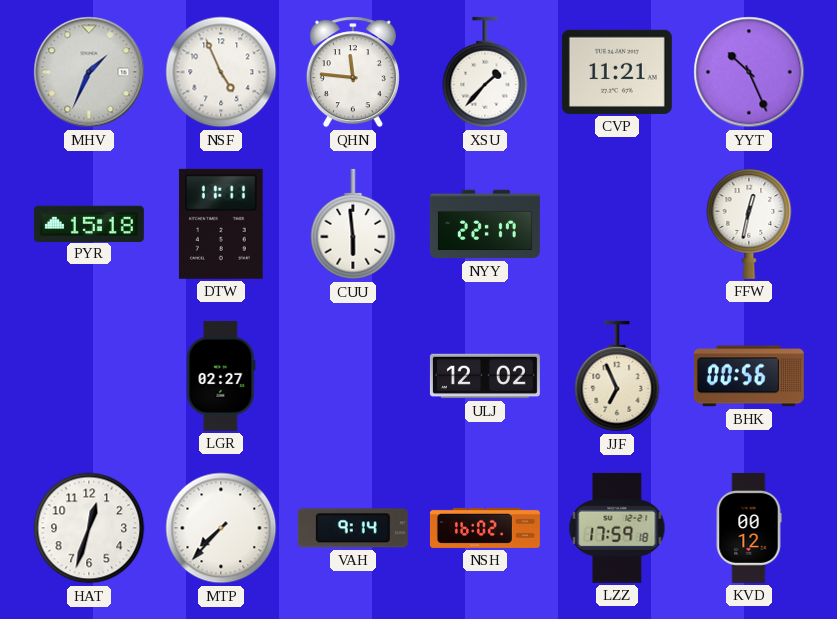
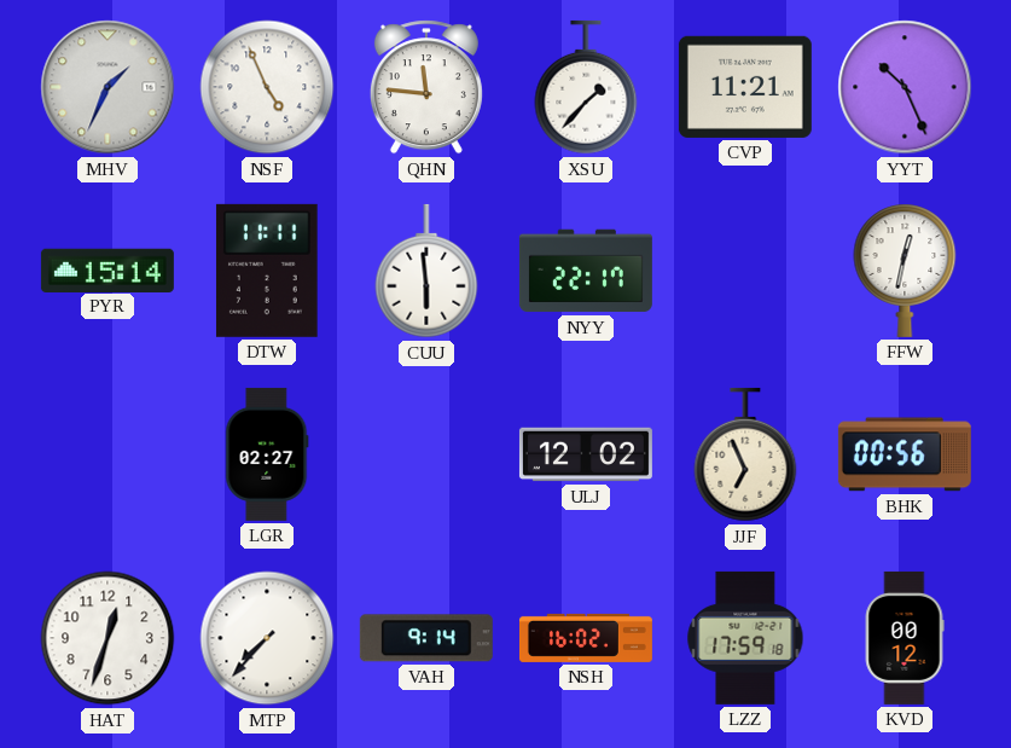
PYR: 15:18 -> 15:14
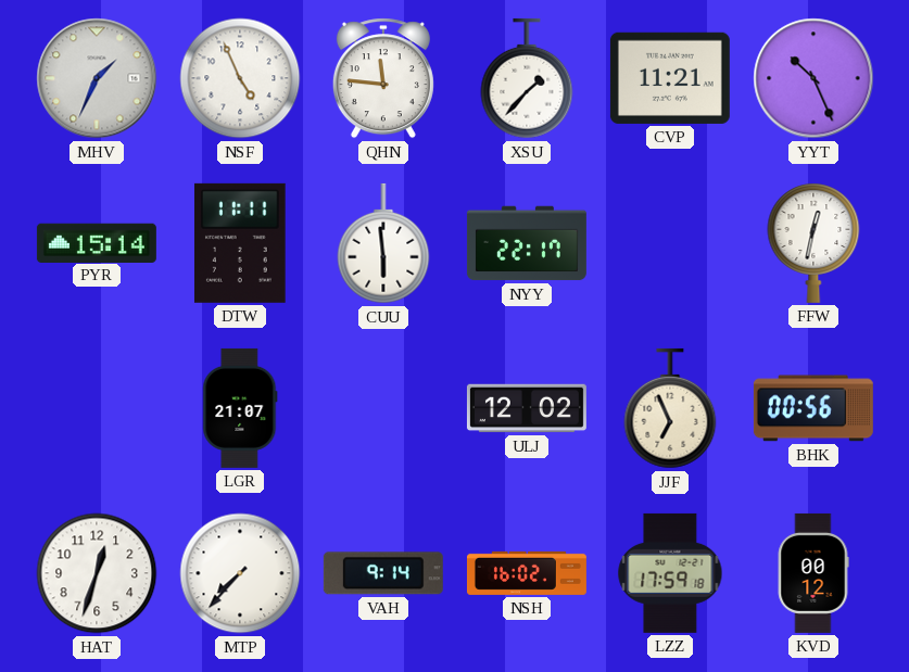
LGR: 02:27 -> 21:07
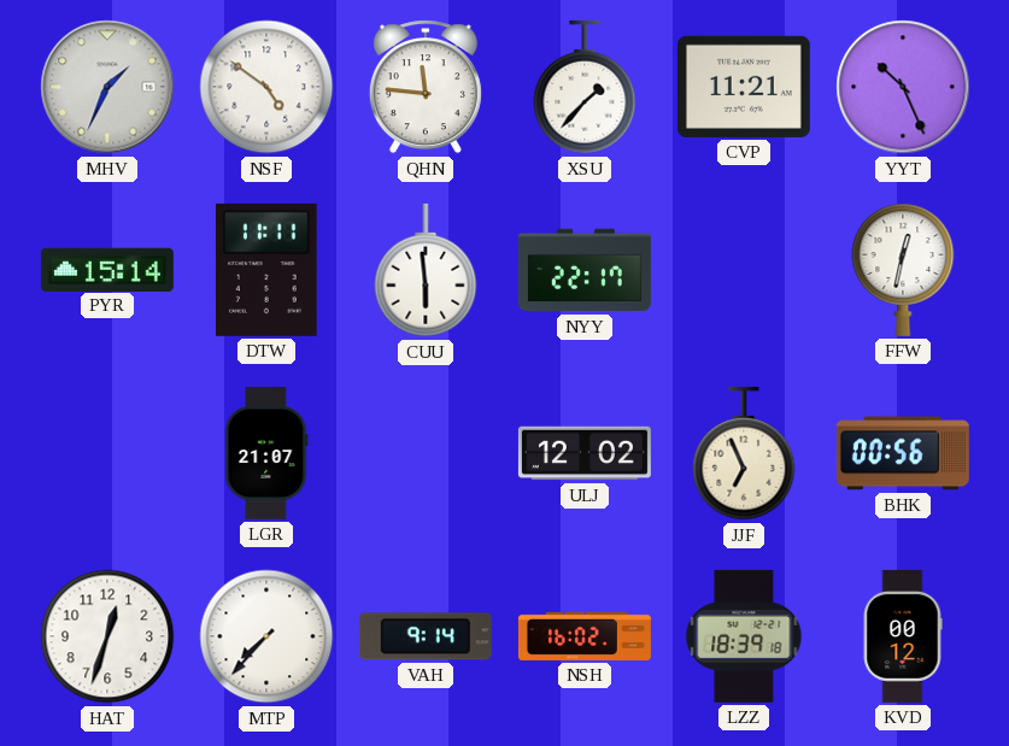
NSF: 4:56 -> 4:51
LZZ: 17:59 -> 18:39
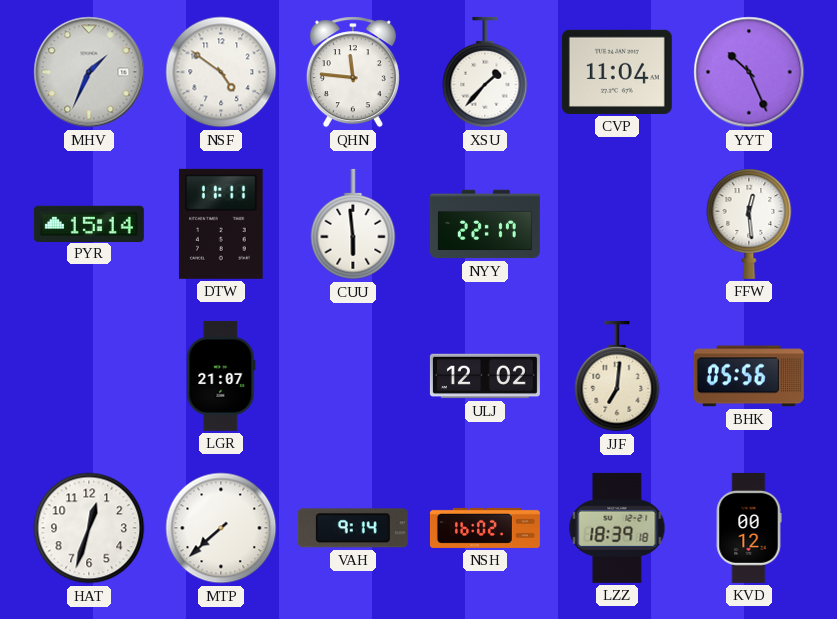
CVP: 11:21 -> 11:04
FFW: 12:32 -> 12:29
JJF: 6:56 -> 7:01
BHK: 00:56 -> 05:56
MTP: 7:37 -> 7:38
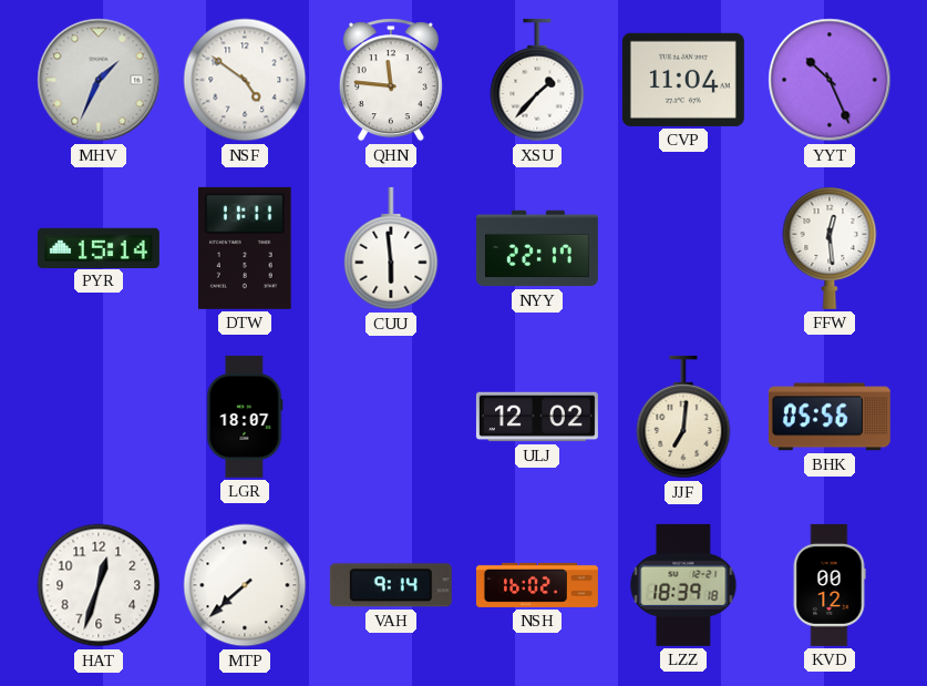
LGR: 21:07 -> 18:07
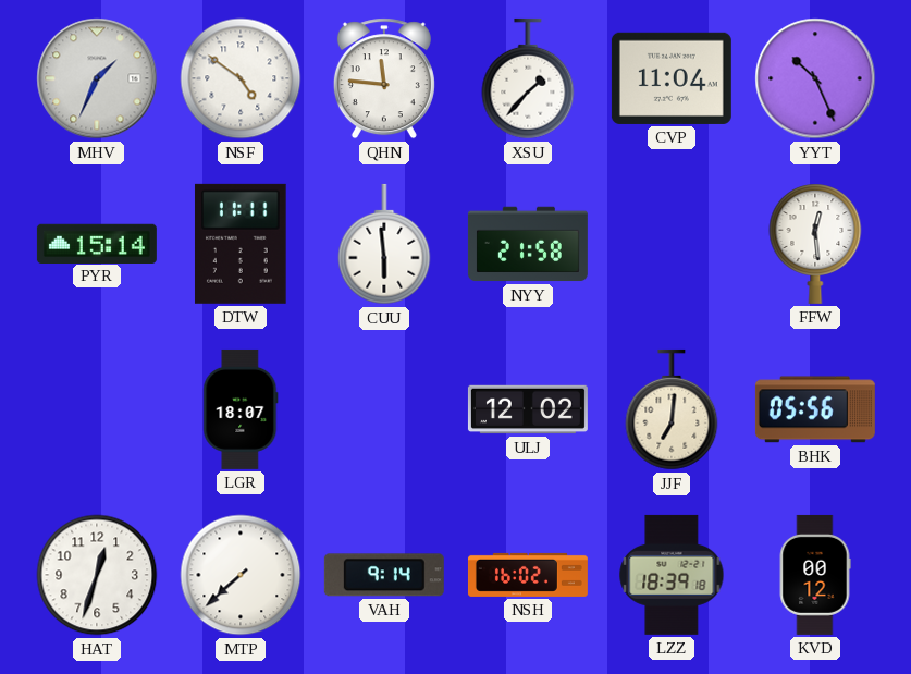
NYY: 22:17 -> 21:58
